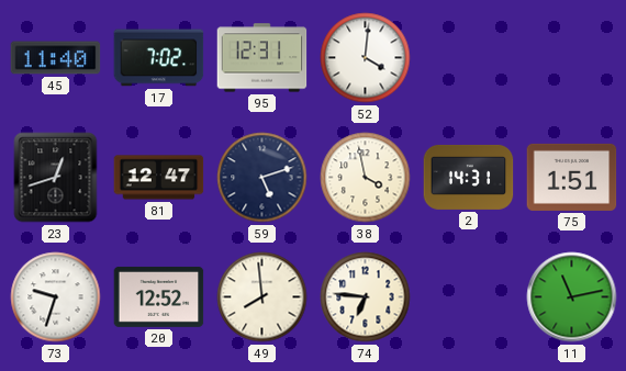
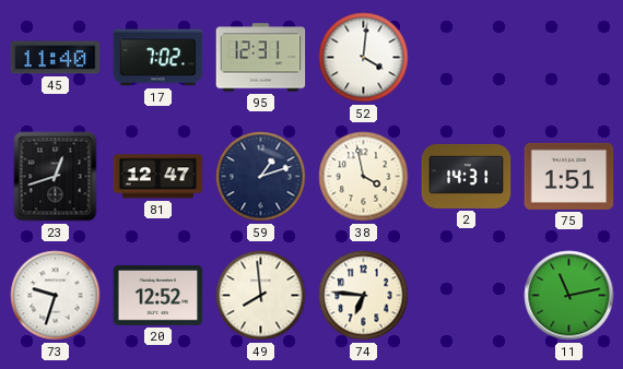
59: 5:12 -> 1:12
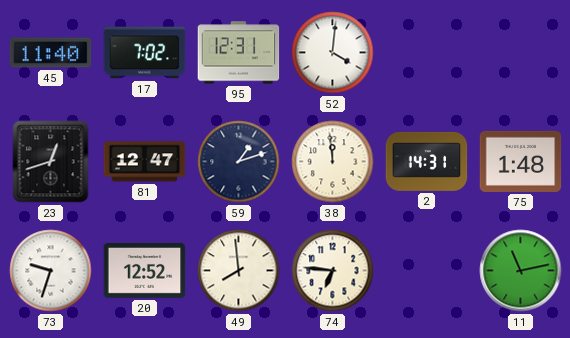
38: 3:58 -> 11:59
75: 1:51 -> 1:48
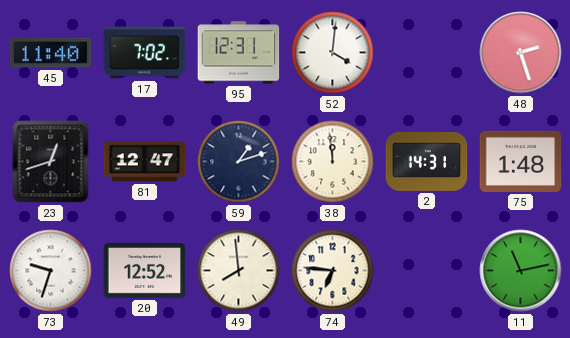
48: none -> 2:27
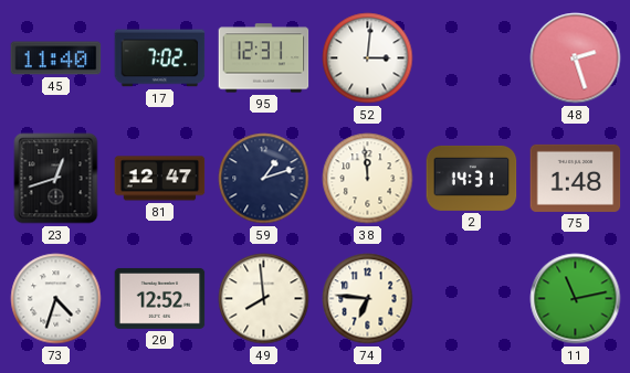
52: 4:01 -> 3:01
73: 9:33 -> 4:33
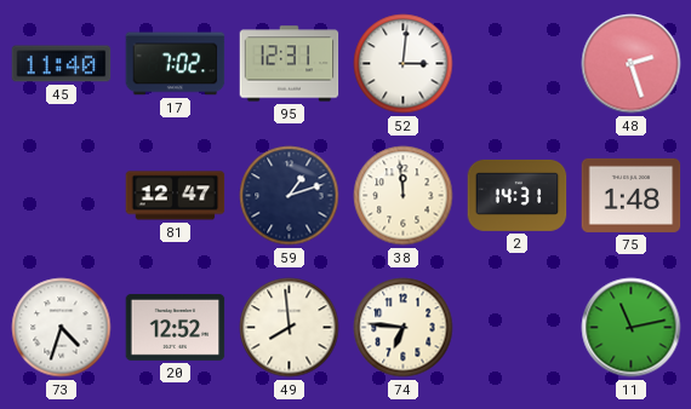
23: 12:42 -> none
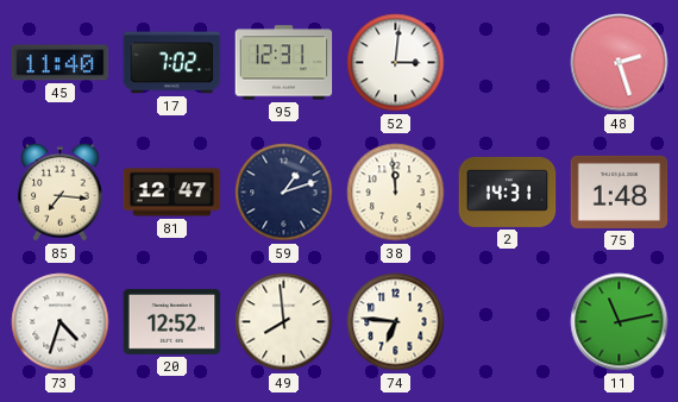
85: none -> 7:16
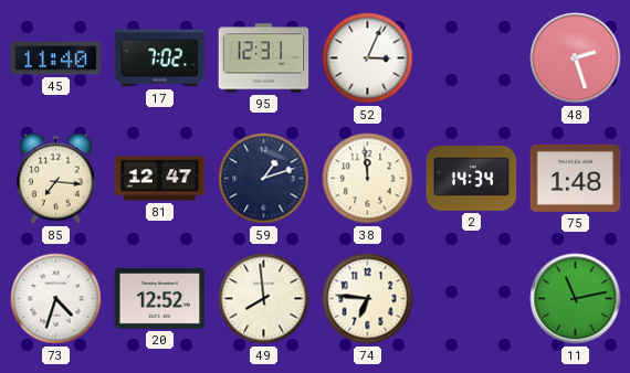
52: 3:01 -> 3:04
2: 14:31 -> 14:34
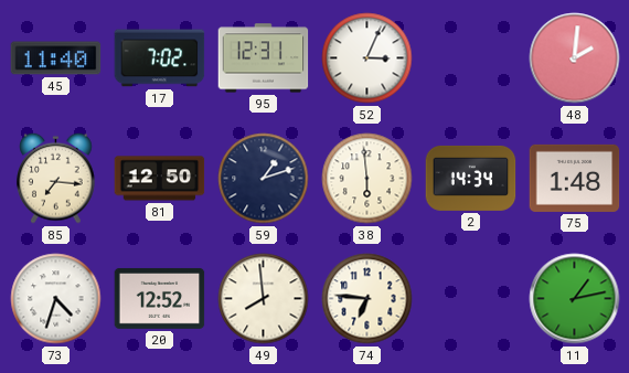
48: 2:27 -> 2:01
81: 12:47 -> 12:50
38: 11:59 -> 5:59
11: 11:13 -> 1:13
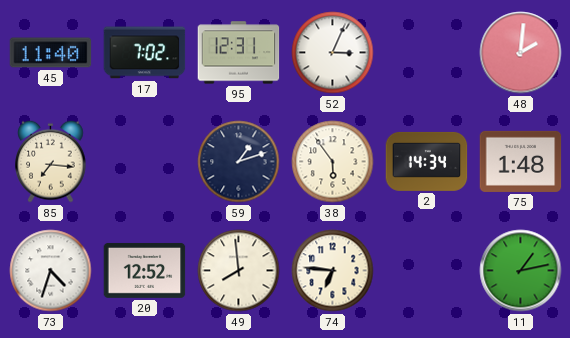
81: 12:50 -> none
38: 5:59 -> 5:54
